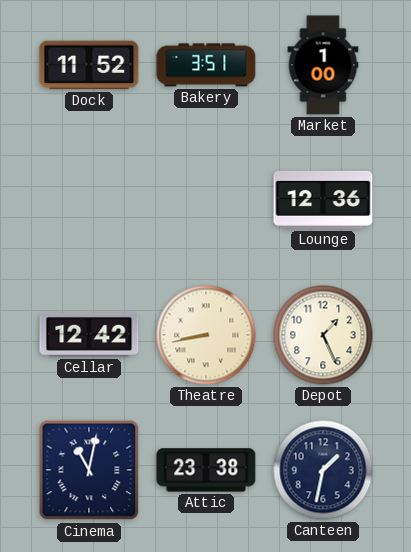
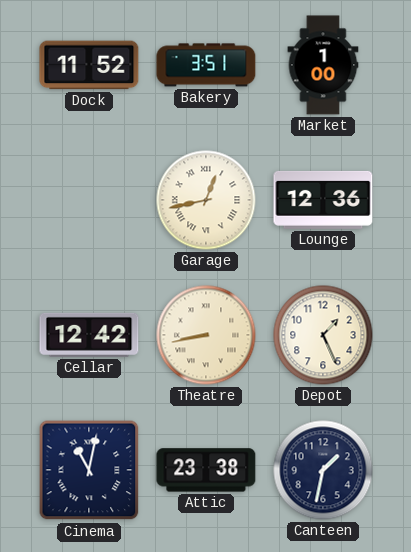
Garage: none -> 12:43
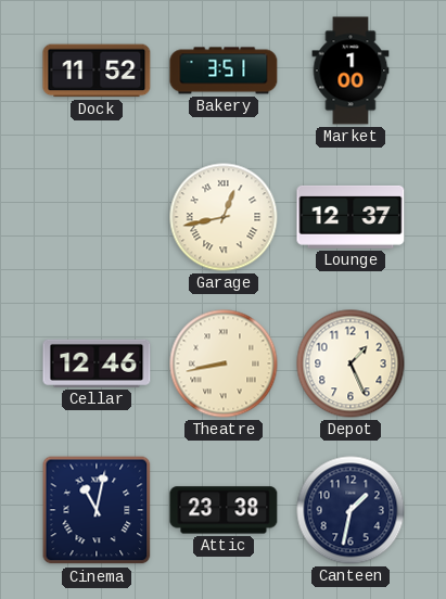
Lounge: 12:36 -> 12:37
Cellar: 12:42 -> 12:46
